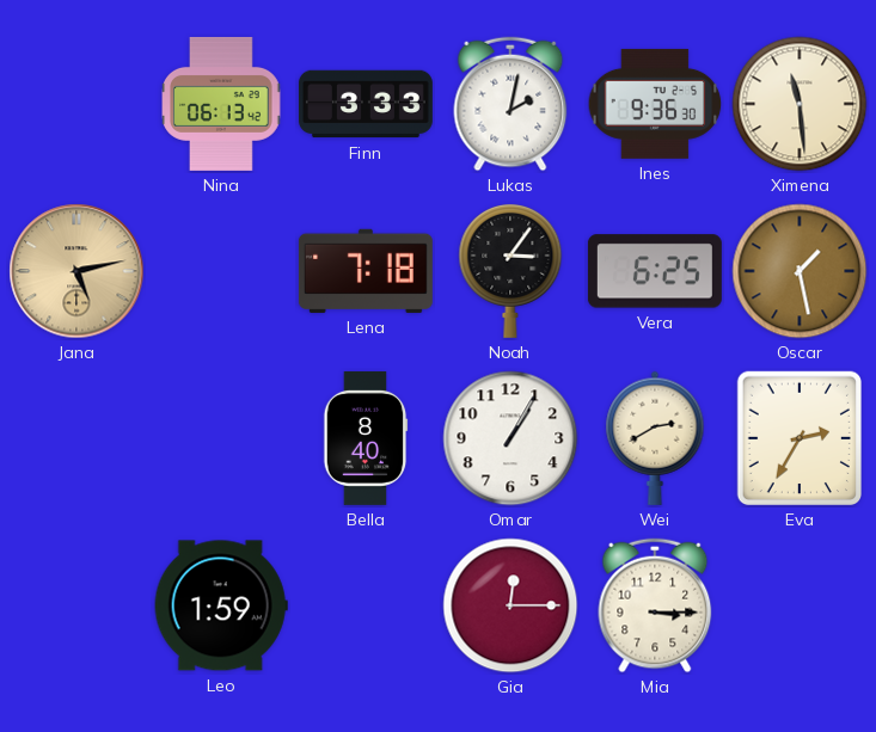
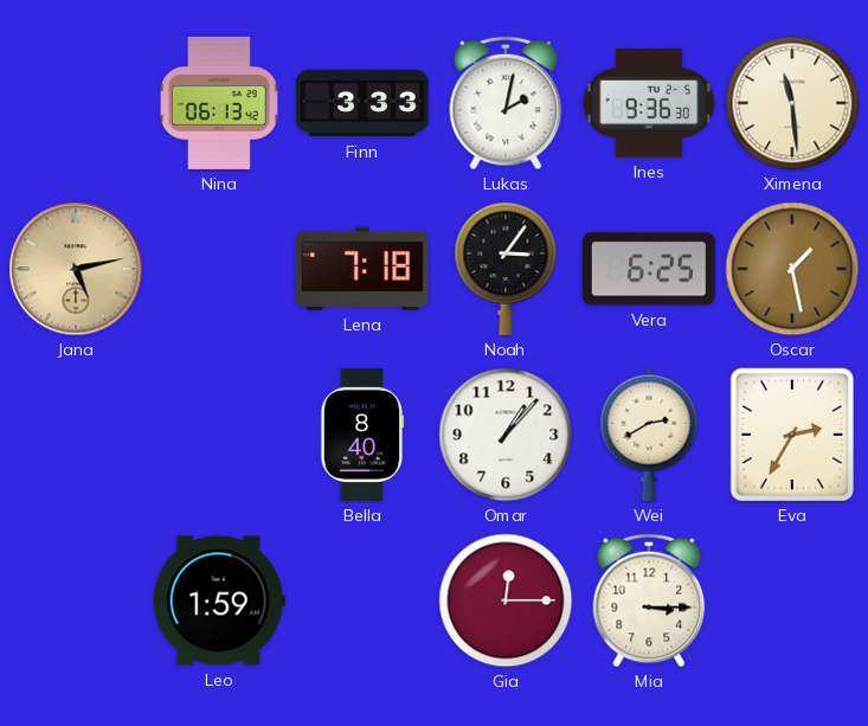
Omar: 1:05 -> 1:07
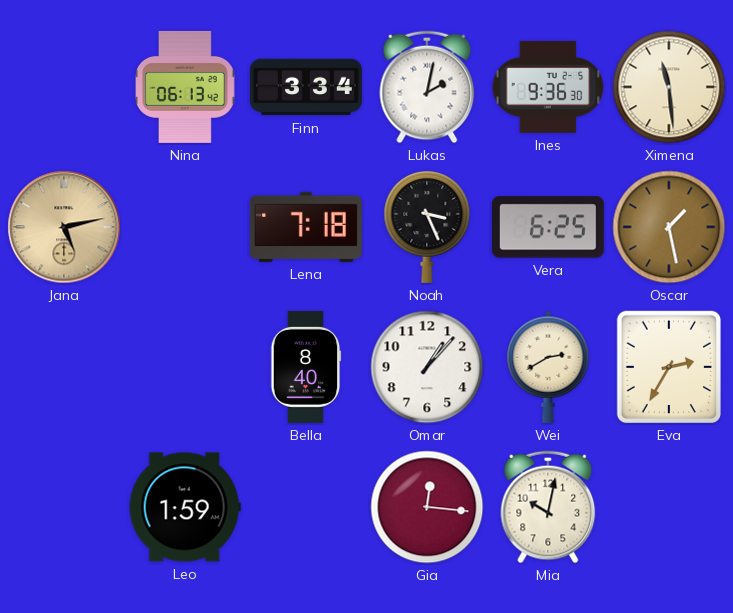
Finn: 3:33 -> 3:34
Noah: 3:06 -> 3:26
Gia: 12:15 -> 12:16
Mia: 3:15 -> 10:02
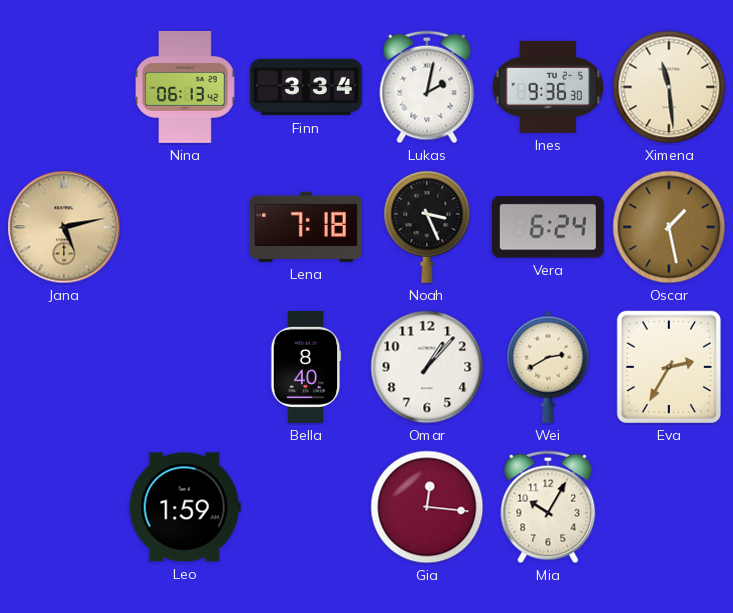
Vera: 6:25 -> 6:24
Mia: 10:02 -> 10:05
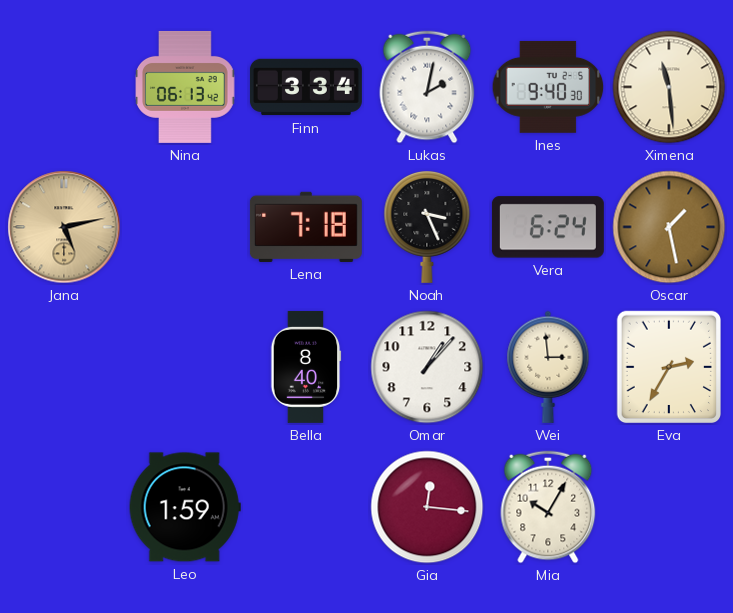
Ines: 9:36 -> 9:40
Wei: 2:40 -> 2:59
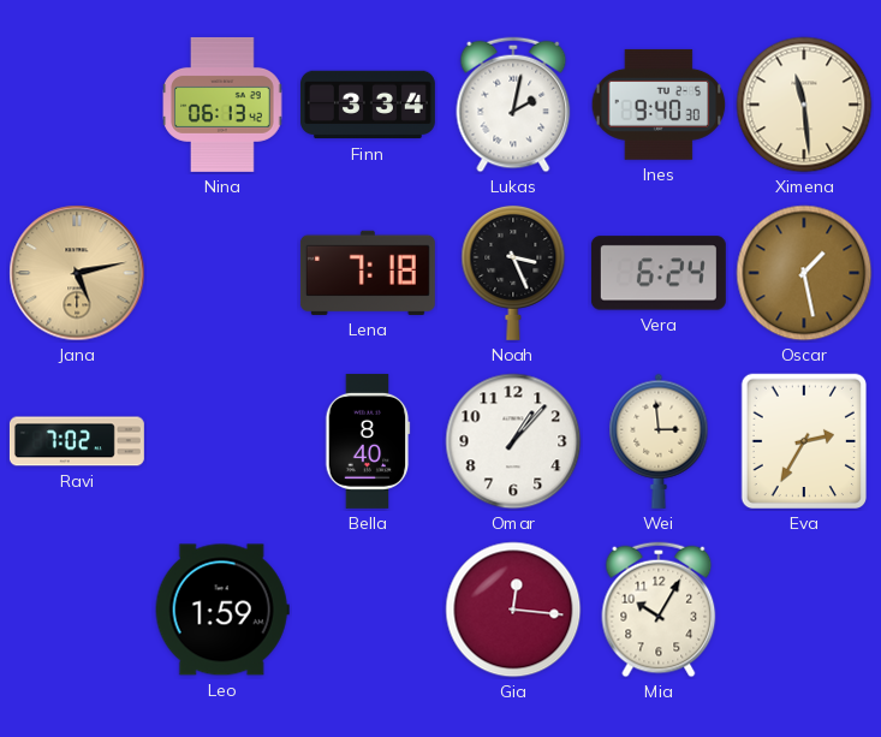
Ravi: none -> 7:02
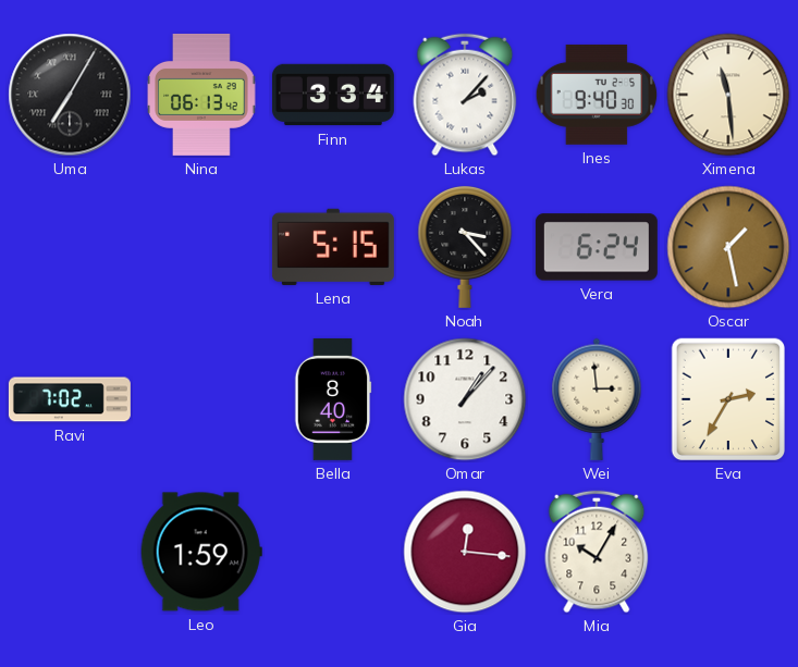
Uma: none -> 7:05
Lukas: 2:02 -> 2:07
Jana: 5:13 -> none
Lena: 7:18 -> 5:15
Noah: 3:26 -> 3:23
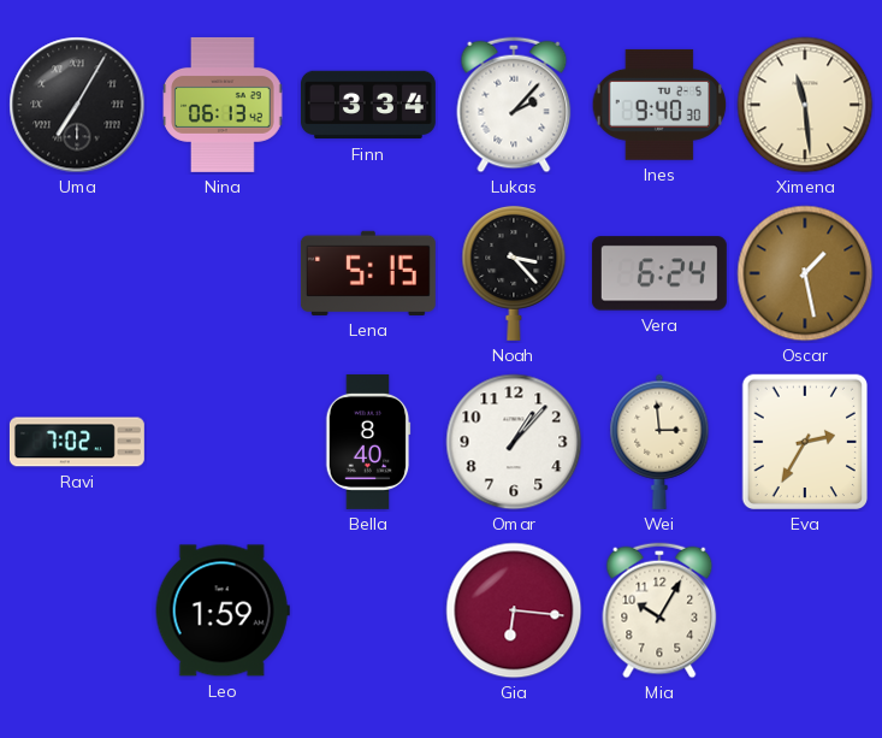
Gia: 12:16 -> 6:16
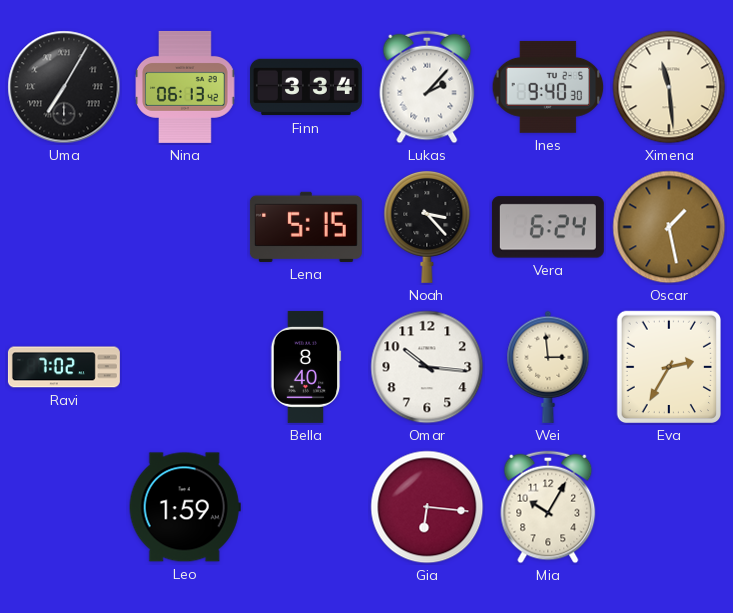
Omar: 1:07 -> 10:16
